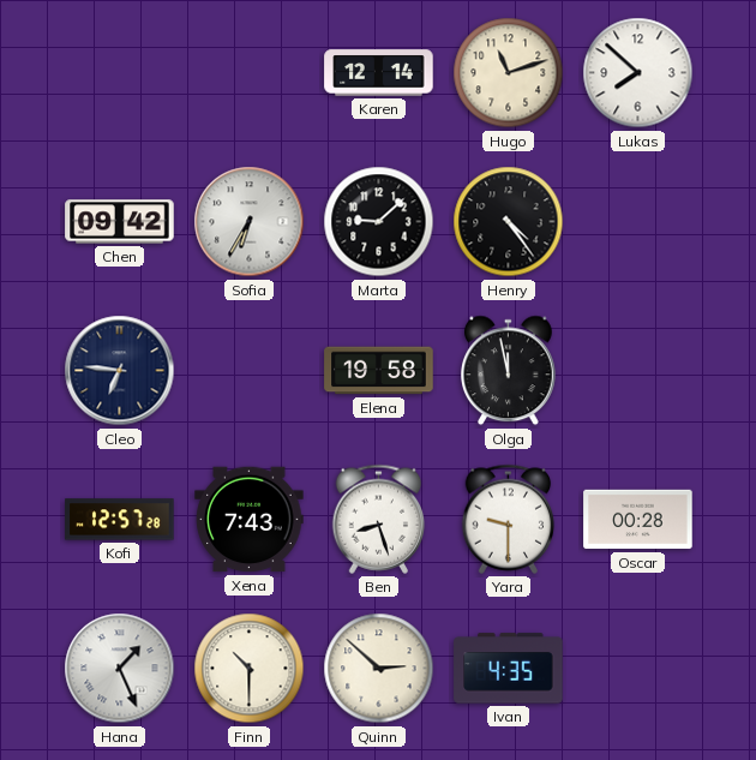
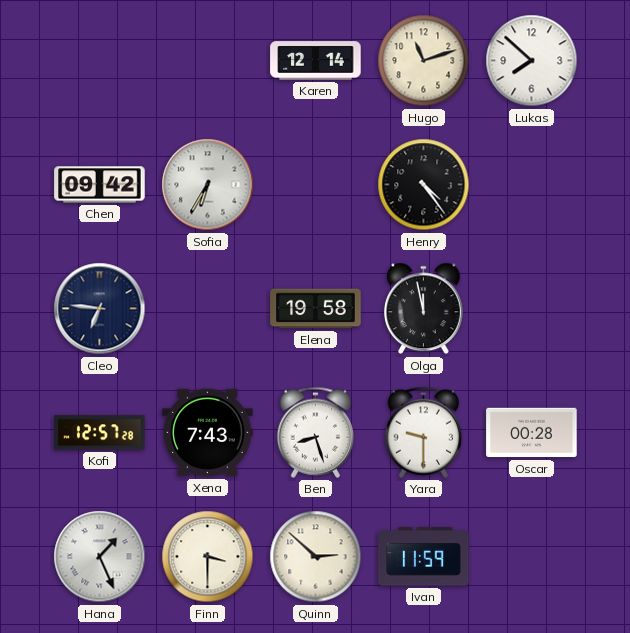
Marta: 9:08 -> none
Finn: 10:30 -> 3:30
Ivan: 4:35 -> 11:59
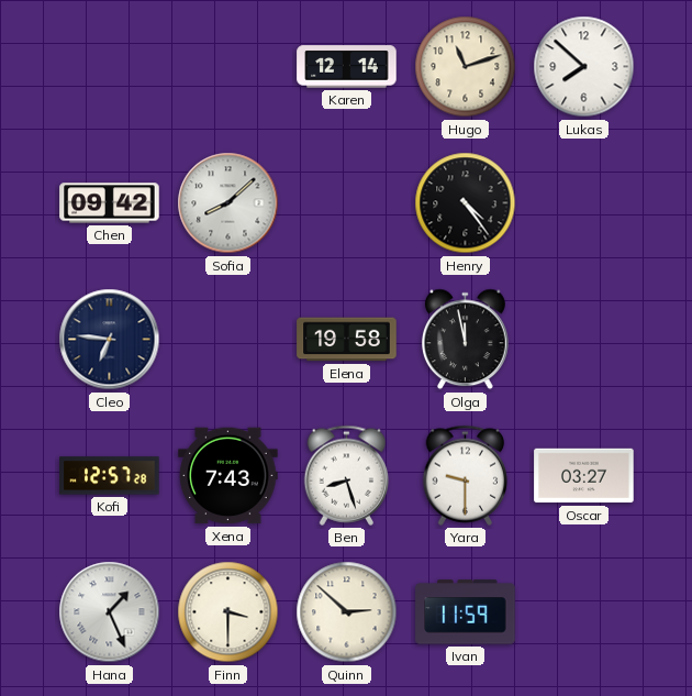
Sofia: 6:35 -> 8:08
Oscar: 00:28 -> 03:27
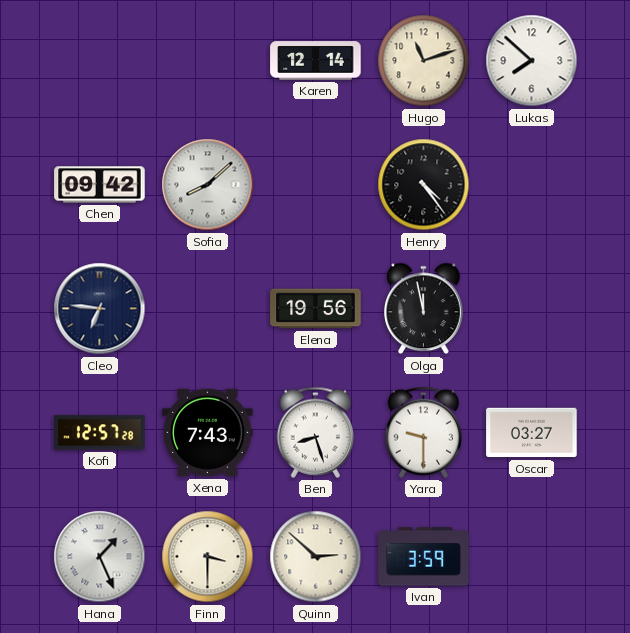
Elena: 19:58 -> 19:56
Ivan: 11:59 -> 3:59
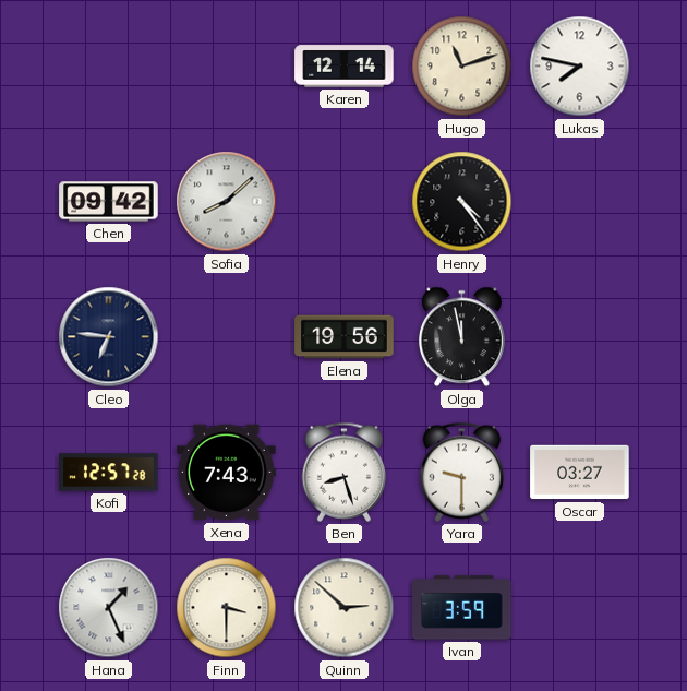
Lukas: 7:52 -> 7:47
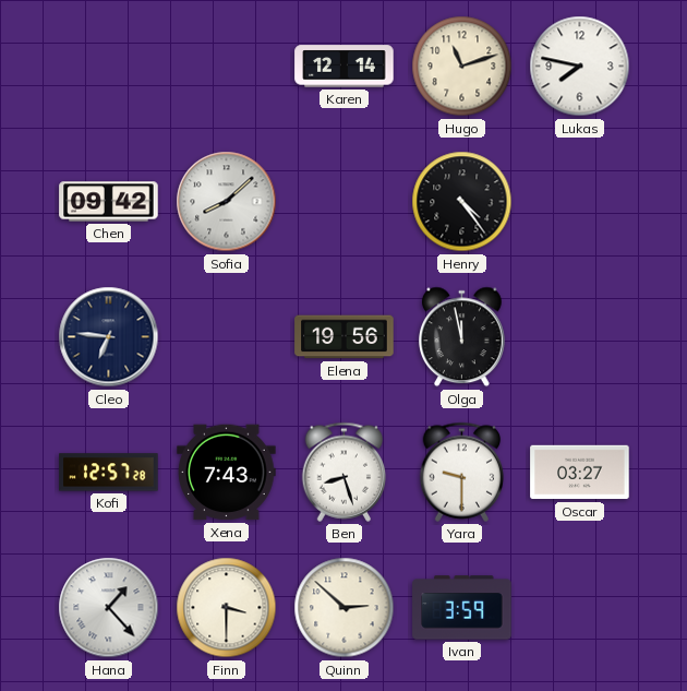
Hana: 1:26 -> 1:23
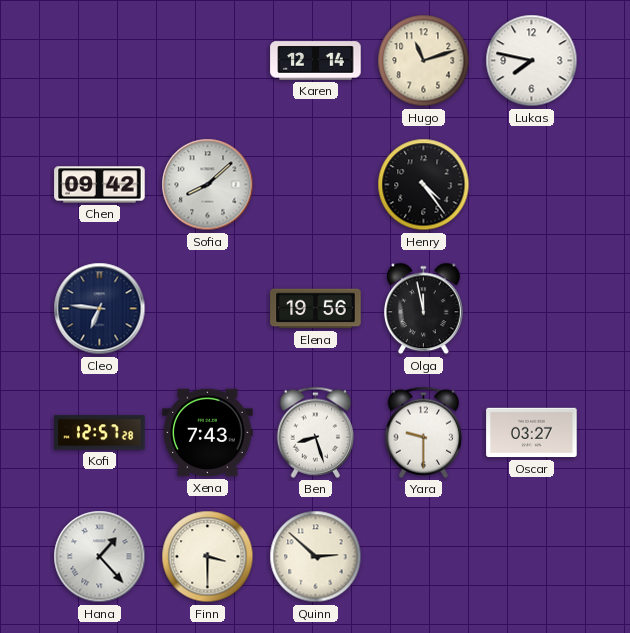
Ivan: 3:59 -> none
